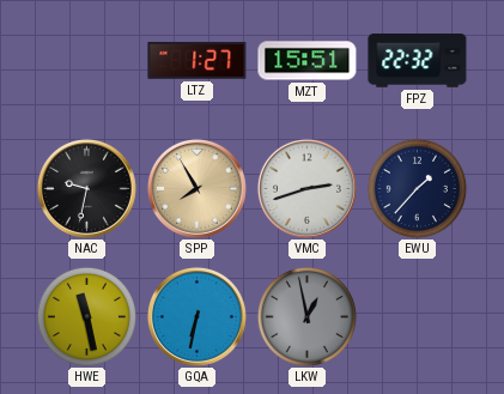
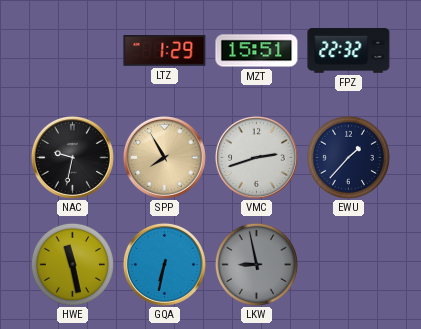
LTZ: 1:27 -> 1:29
LKW: 12:58 -> 8:58
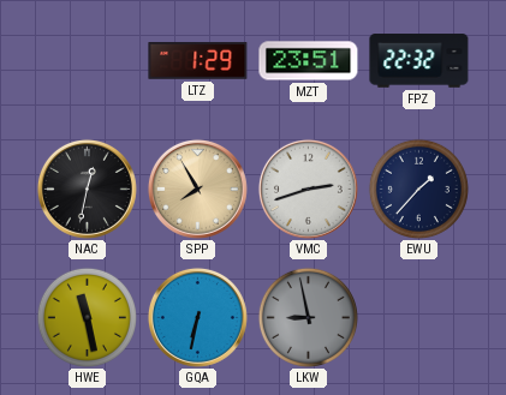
MZT: 15:51 -> 23:51
NAC: 9:32 -> 12:32
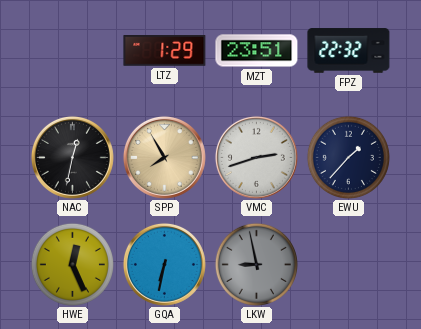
HWE: 11:28 -> 12:26
